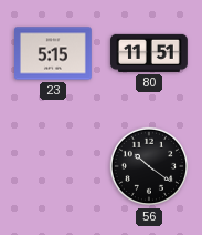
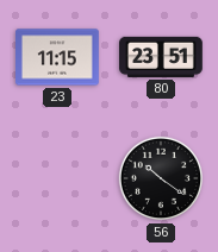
23: 5:15 -> 11:15
80: 11:51 -> 23:51
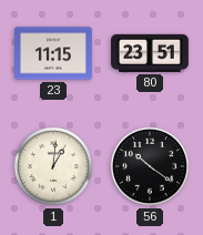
1: none -> 1:01
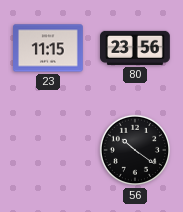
80: 23:51 -> 23:56
1: 1:01 -> none
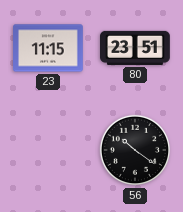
80: 23:56 -> 23:51
